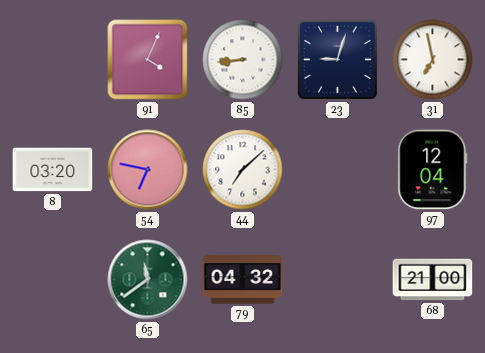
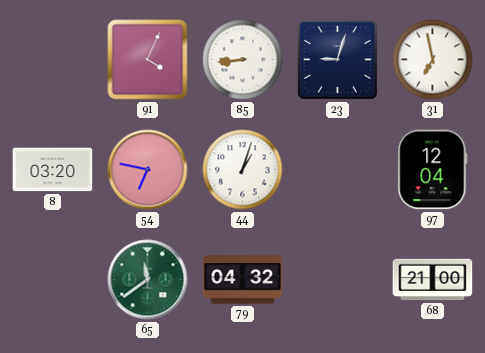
44: 7:08 -> 1:03
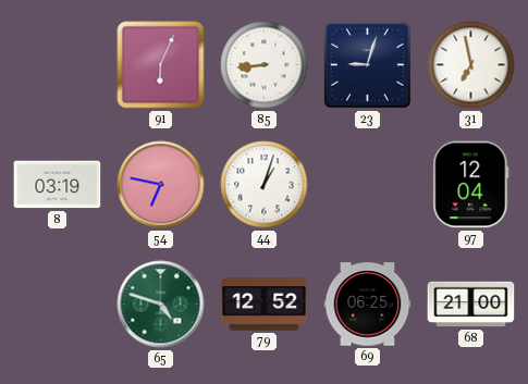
91: 4:04 -> 6:04
8: 03:20 -> 03:19
65: 11:39 -> 4:48
79: 04:32 -> 12:52
69: none -> 06:25
